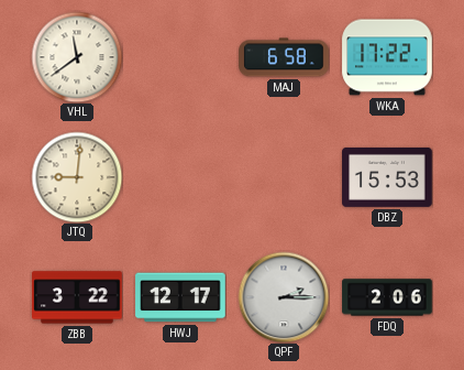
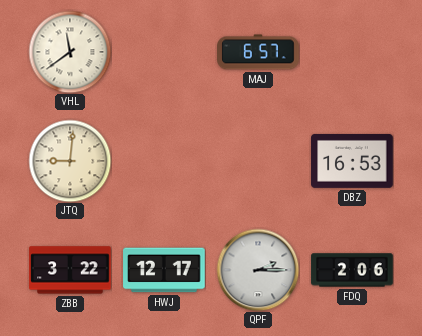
MAJ: 6:58 -> 6:57
WKA: 17:22 -> none
DBZ: 15:53 -> 16:53
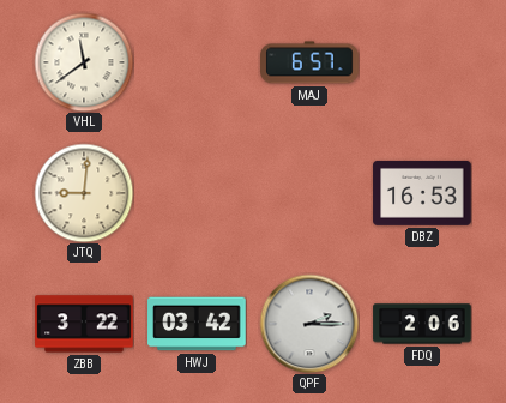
HWJ: 12:17 -> 03:42
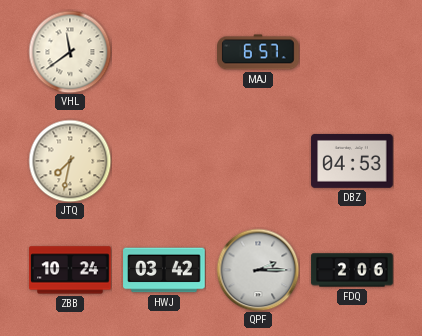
JTQ: 9:01 -> 7:32
DBZ: 16:53 -> 04:53
ZBB: 3:22 -> 10:24
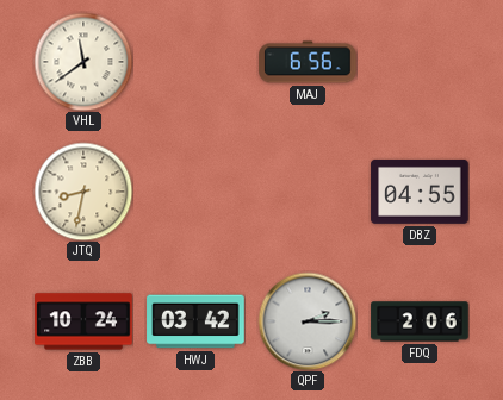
MAJ: 6:57 -> 6:56
JTQ: 7:32 -> 8:32
DBZ: 04:53 -> 04:55
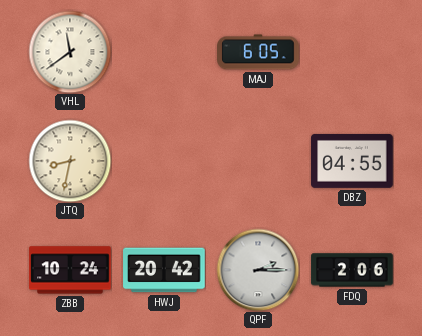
MAJ: 6:56 -> 6:05
HWJ: 03:42 -> 20:42
